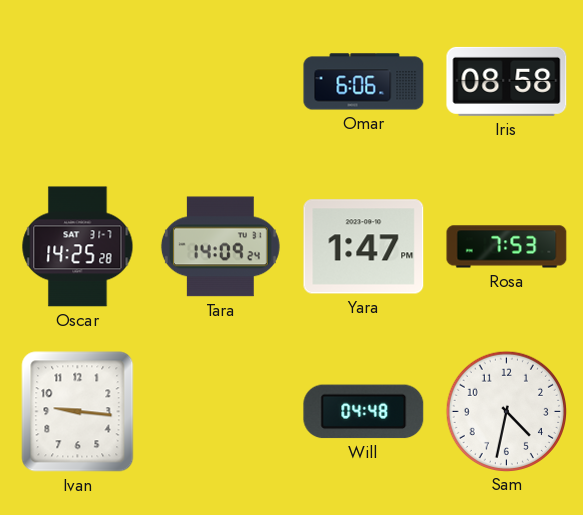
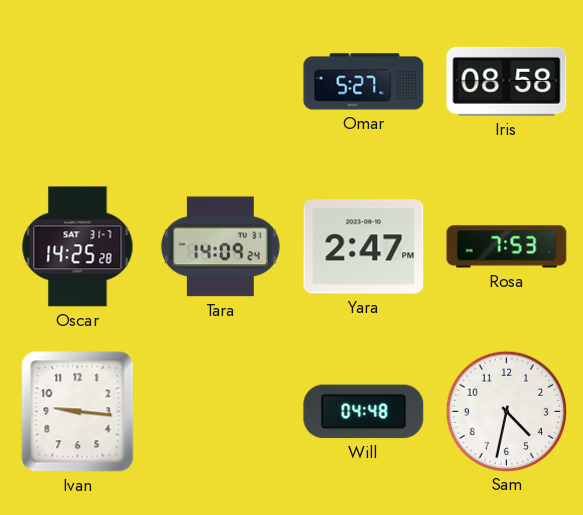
Omar: 6:06 -> 5:27
Yara: 1:47 -> 2:47
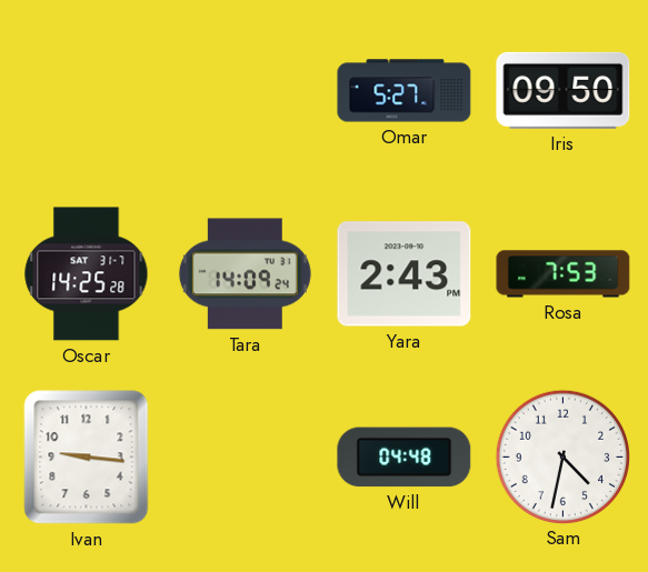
Iris: 08:58 -> 09:50
Yara: 2:47 -> 2:43
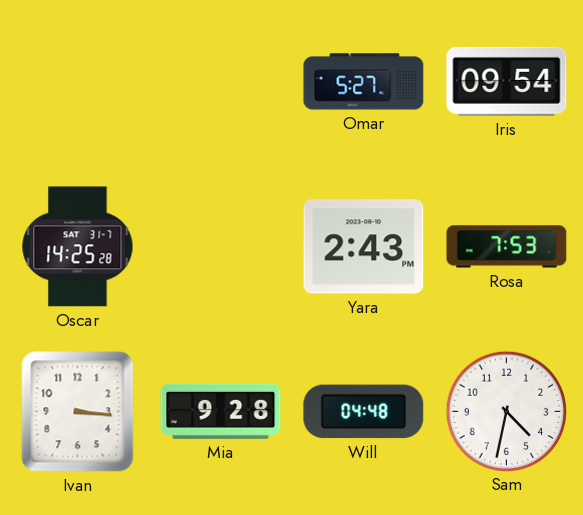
Iris: 09:50 -> 09:54
Tara: 14:09 -> none
Ivan: 9:16 -> 3:16
Mia: none -> 9:28
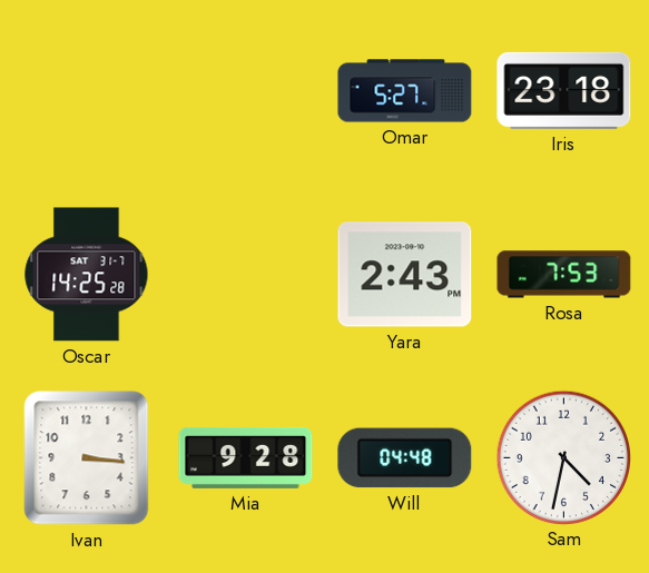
Iris: 09:54 -> 23:18
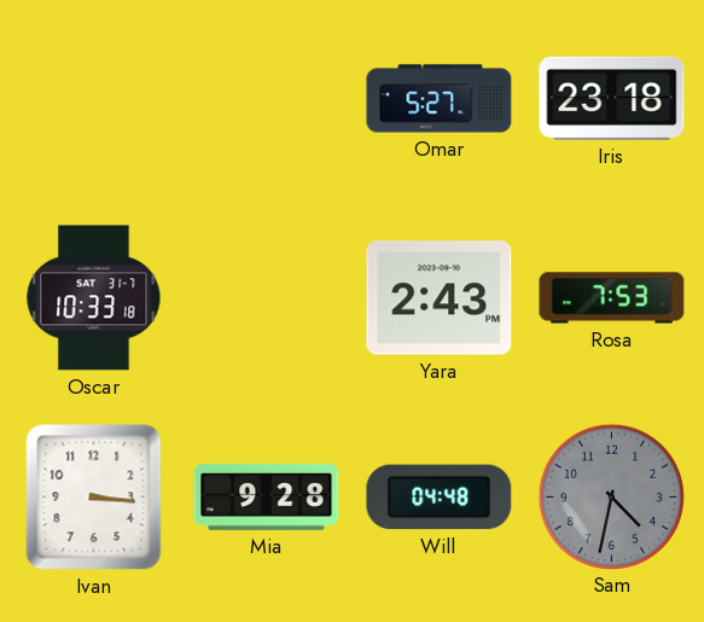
Oscar: 14:25 -> 10:33
Sam dial: white -> grey
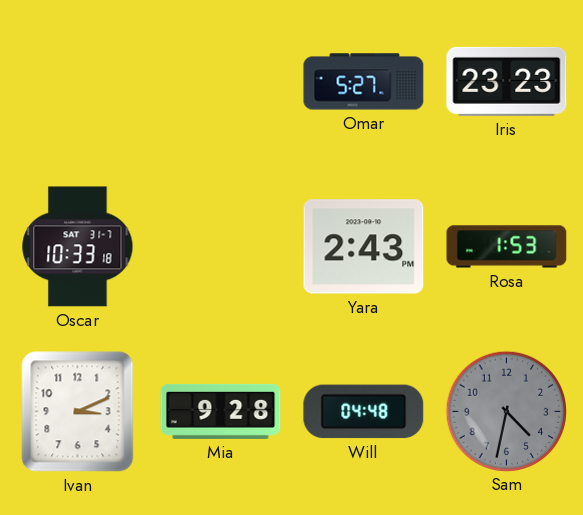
Iris: 23:18 -> 23:23
Rosa: 7:53 -> 1:53
Ivan: 3:16 -> 3:11
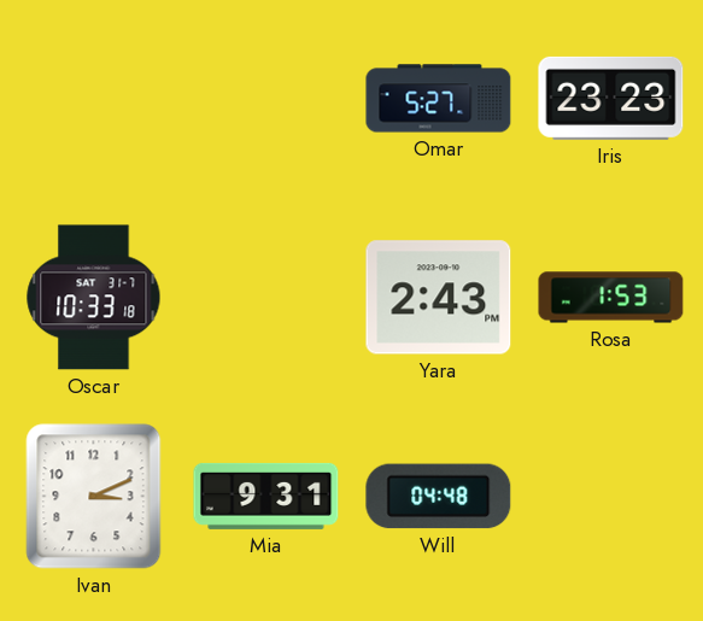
Mia: 9:28 -> 9:31
Sam: 4:32 -> none
